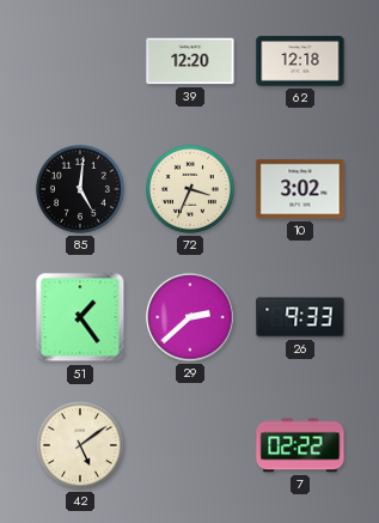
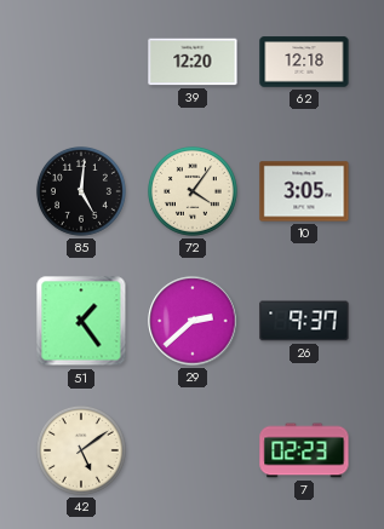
72: 3:34 -> 4:06
10: 3:02 -> 3:05
26: 9:33 -> 9:37
7: 02:22 -> 02:23
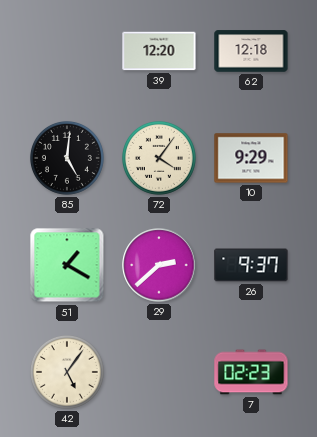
10: 3:05 -> 9:29
51: 1:24 -> 1:20
42: 5:09 -> 5:06
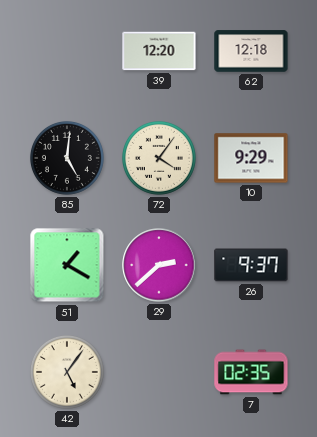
7: 02:23 -> 02:35
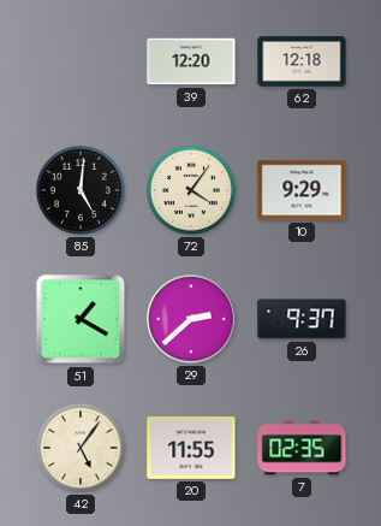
20: none -> 11:55
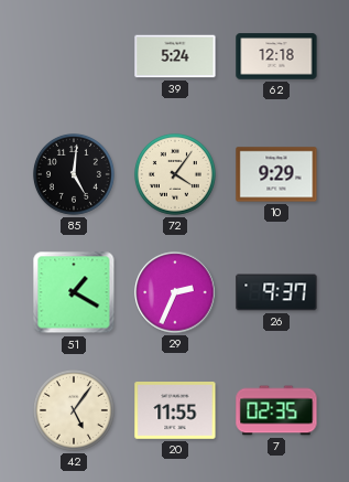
39: 12:20 -> 5:24
29: 2:38 -> 2:34
